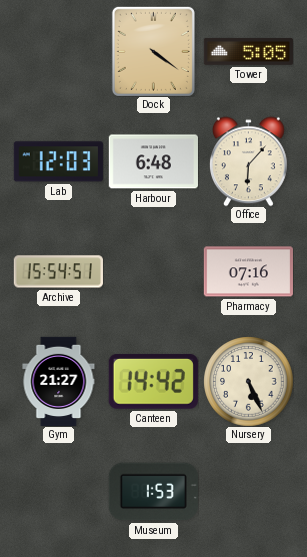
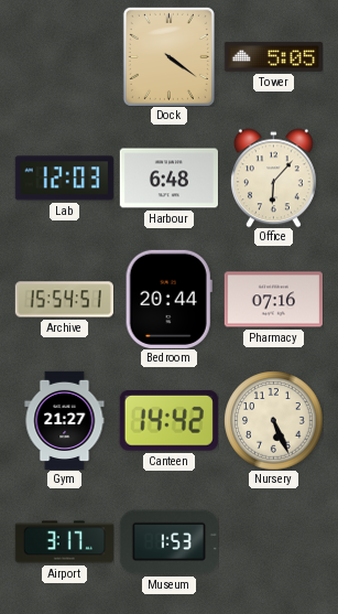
Bedroom: none -> 20:44
Airport: none -> 3:17
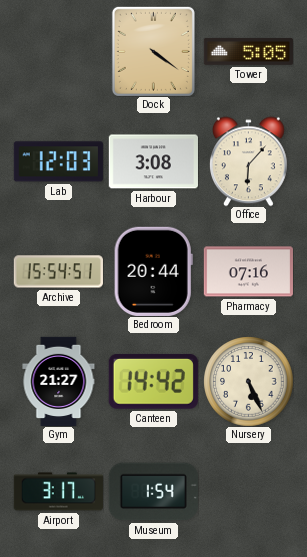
Harbour: 6:48 -> 3:08
Museum: 1:53 -> 1:54
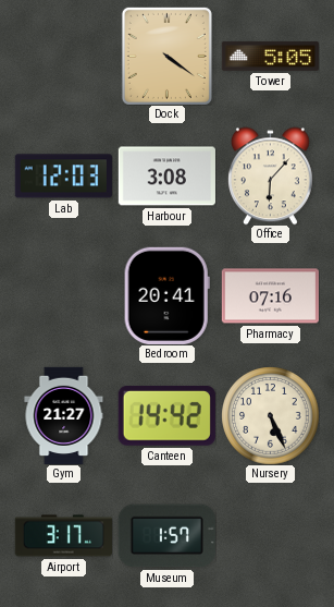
Archive: 15:54 -> none
Bedroom: 20:44 -> 20:41
Museum: 1:54 -> 1:57
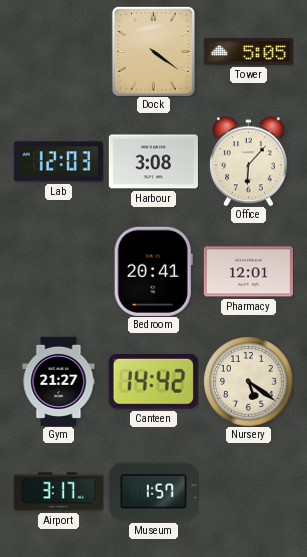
Pharmacy: 07:16 -> 12:01
Nursery: 5:26 -> 5:21
